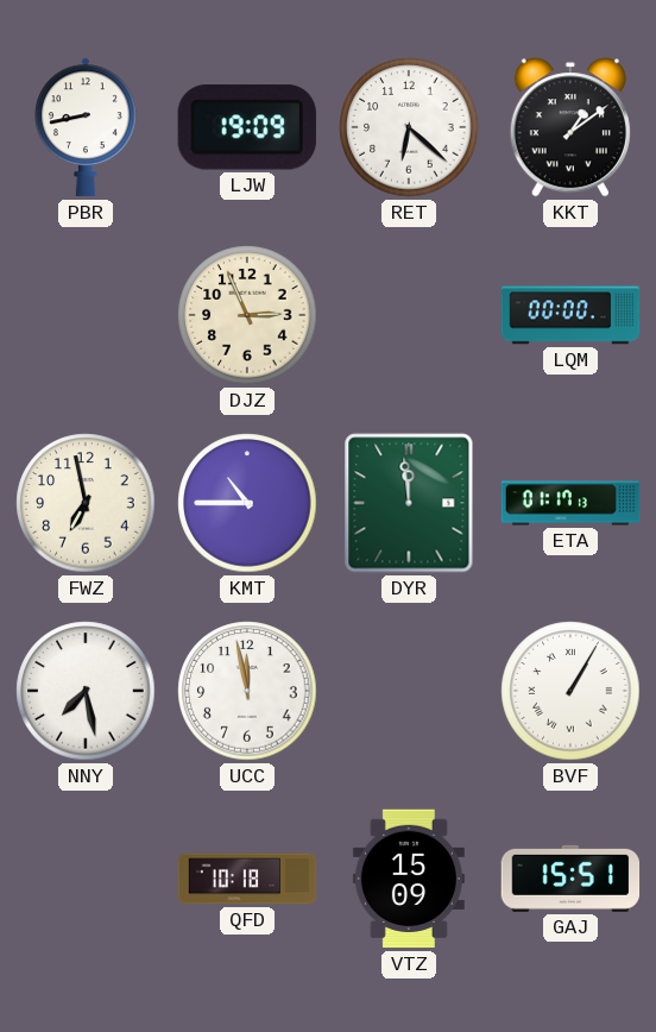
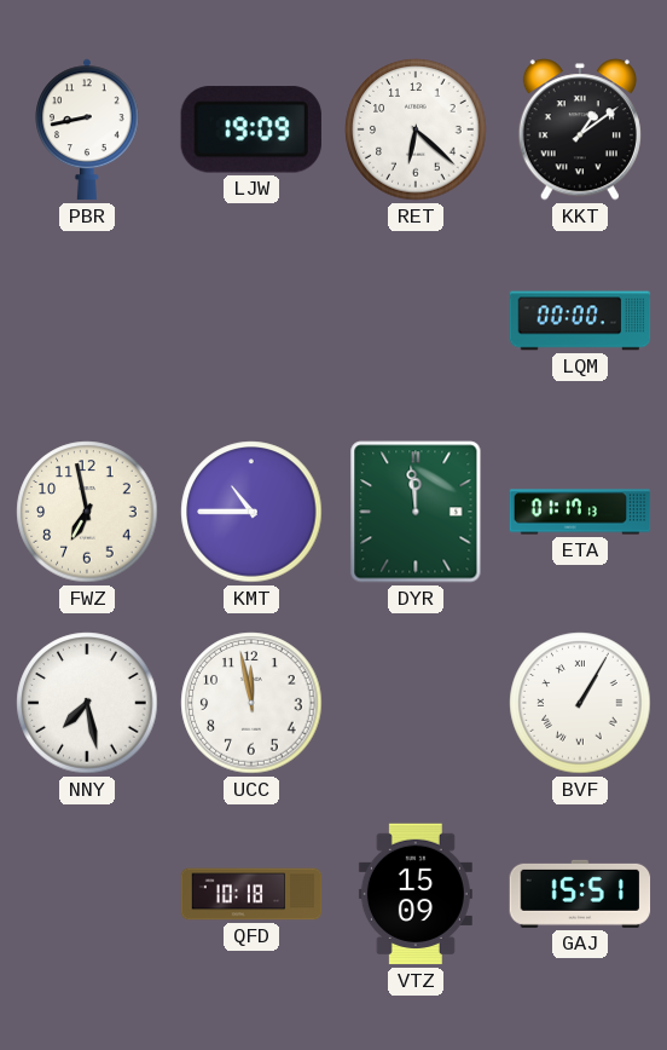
DJZ: 2:56 -> none
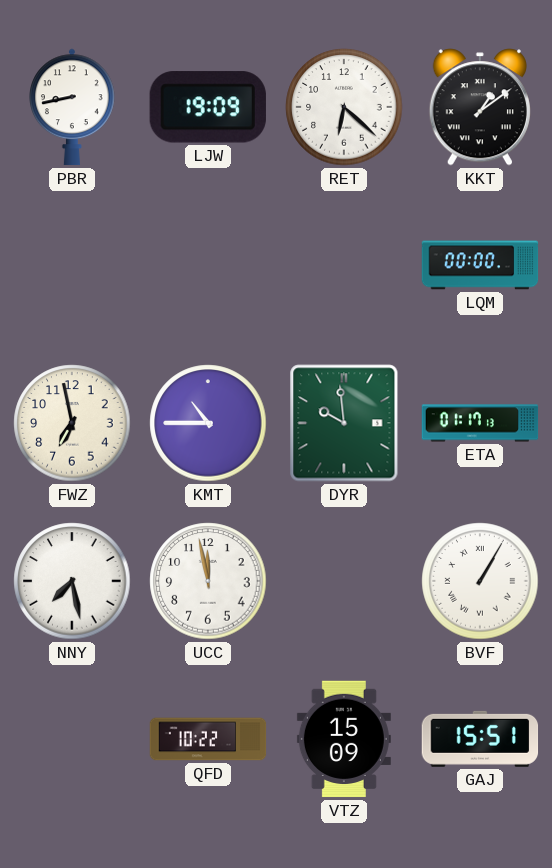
DYR: 11:59 -> 9:59
QFD: 10:18 -> 10:22
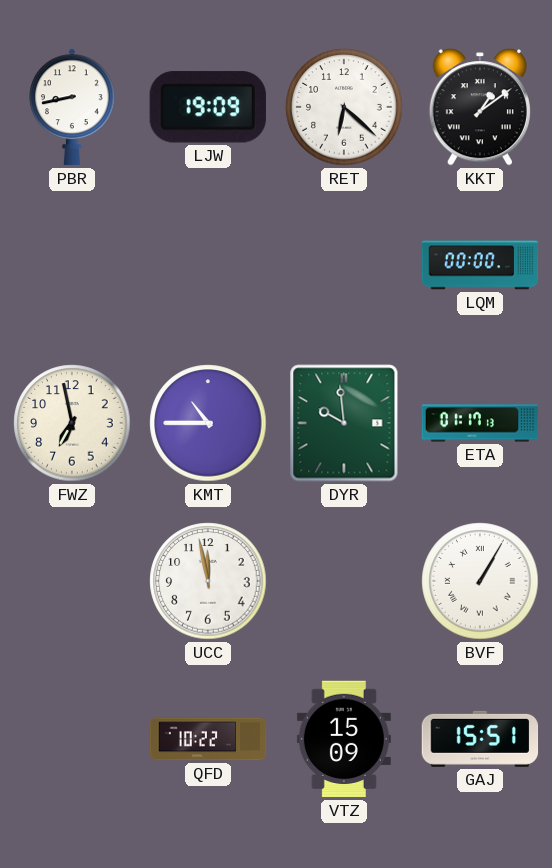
NNY: 7:28 -> none
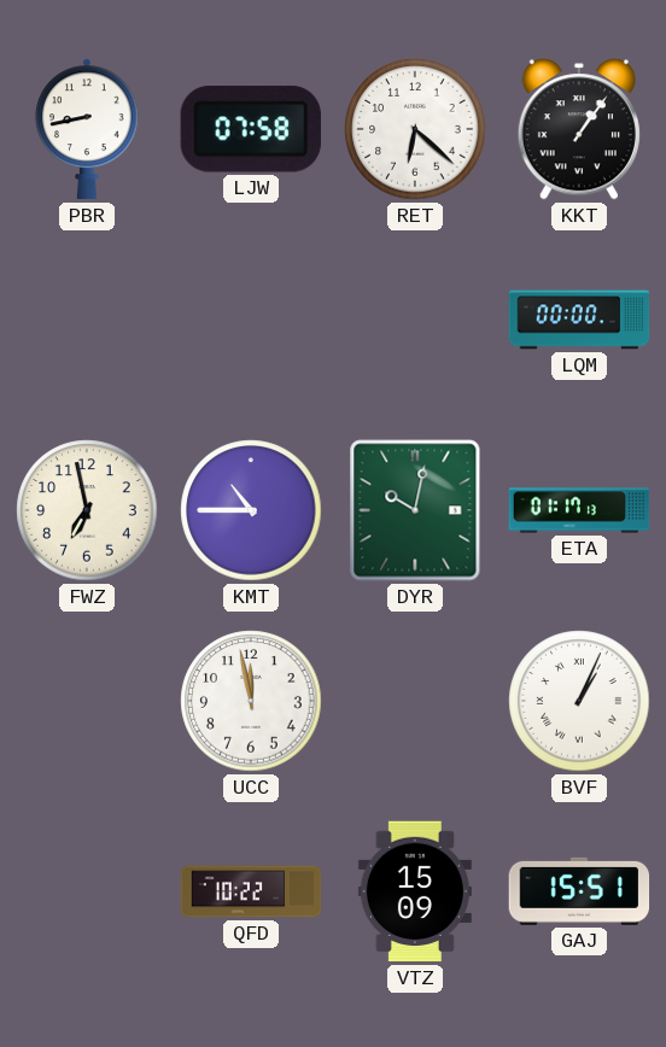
LJW: 19:09 -> 07:58
KKT: 1:09 -> 1:06
DYR: 9:59 -> 10:02
BVF: 1:05 -> 1:04
